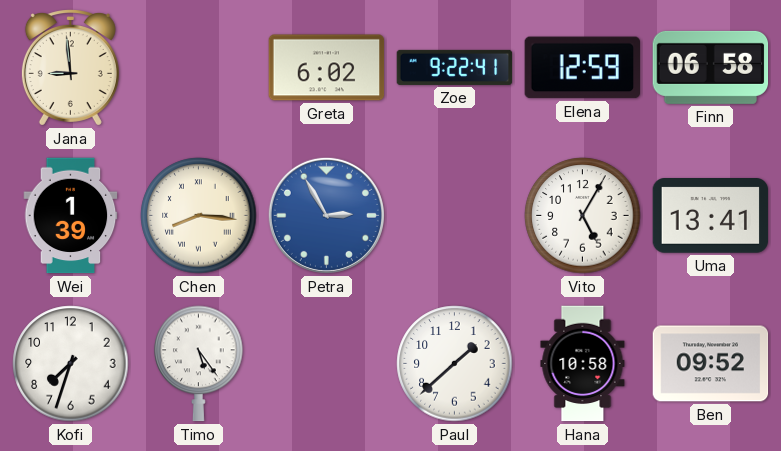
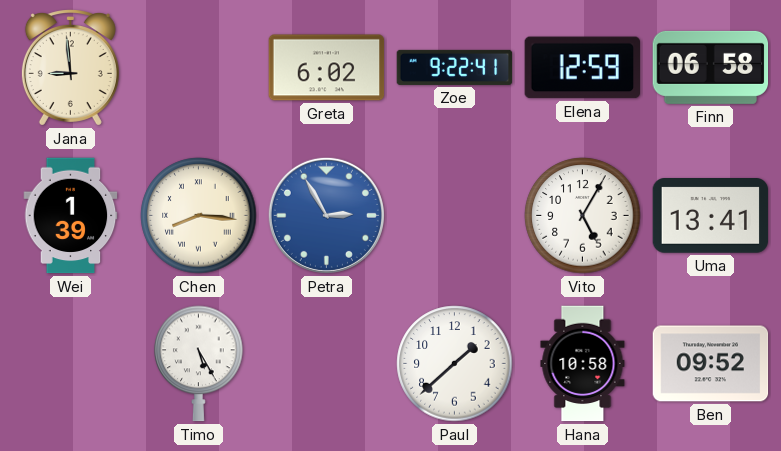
Kofi: 7:33 -> none
Timo: 5:24 -> 5:25
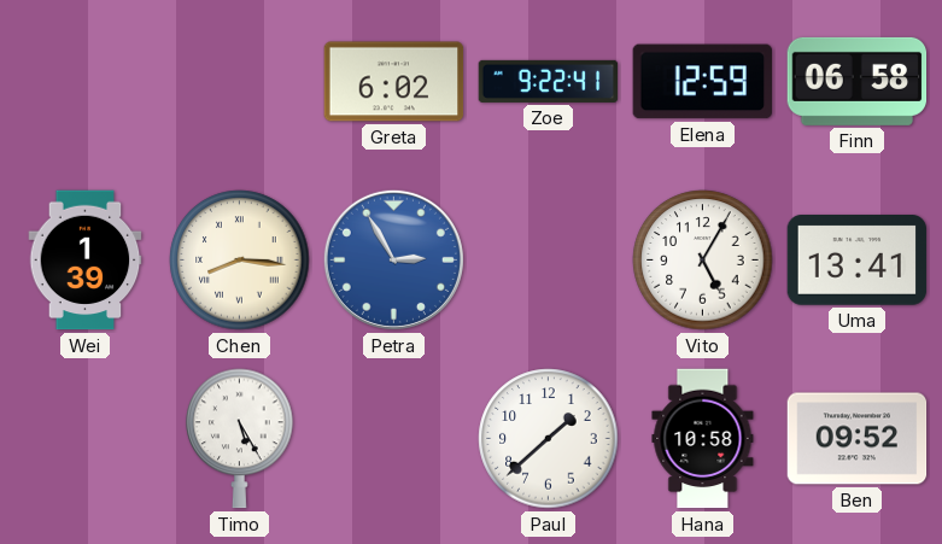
Jana: 8:59 -> none
